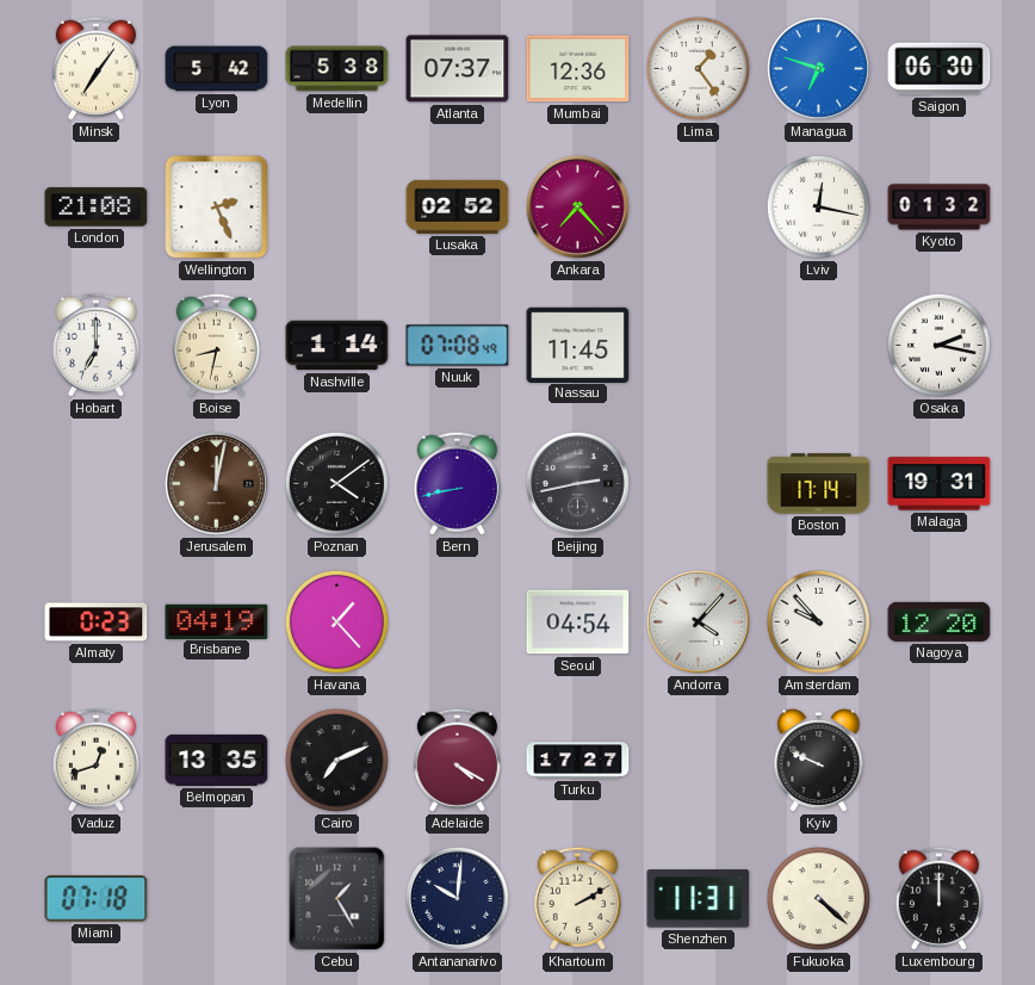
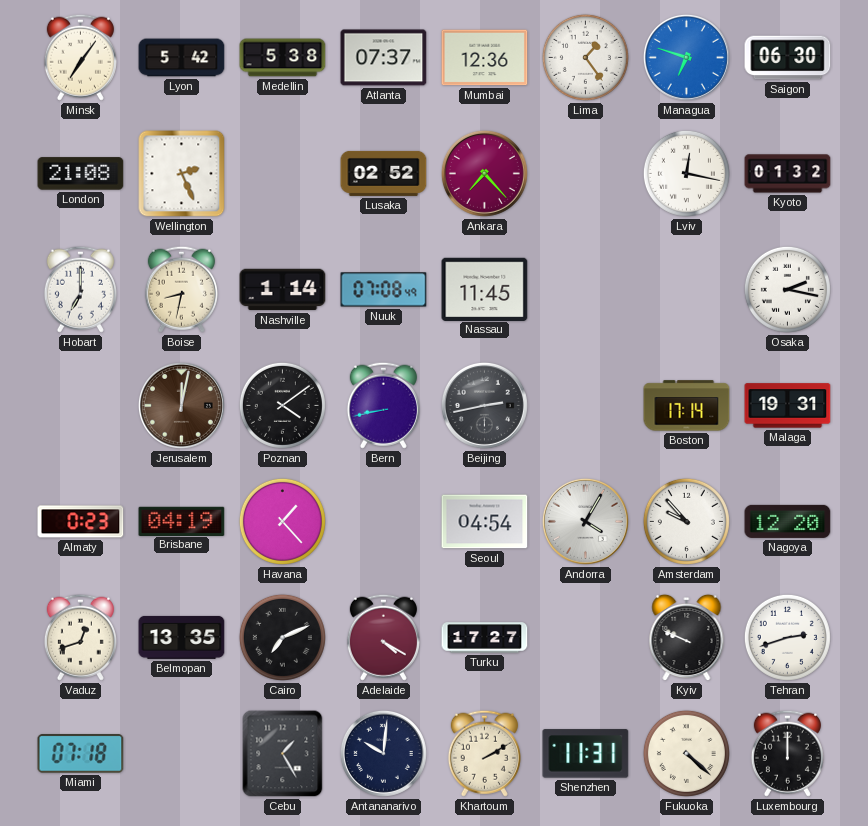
Andorra: 4:07 -> 4:05
Tehran: none -> 2:42
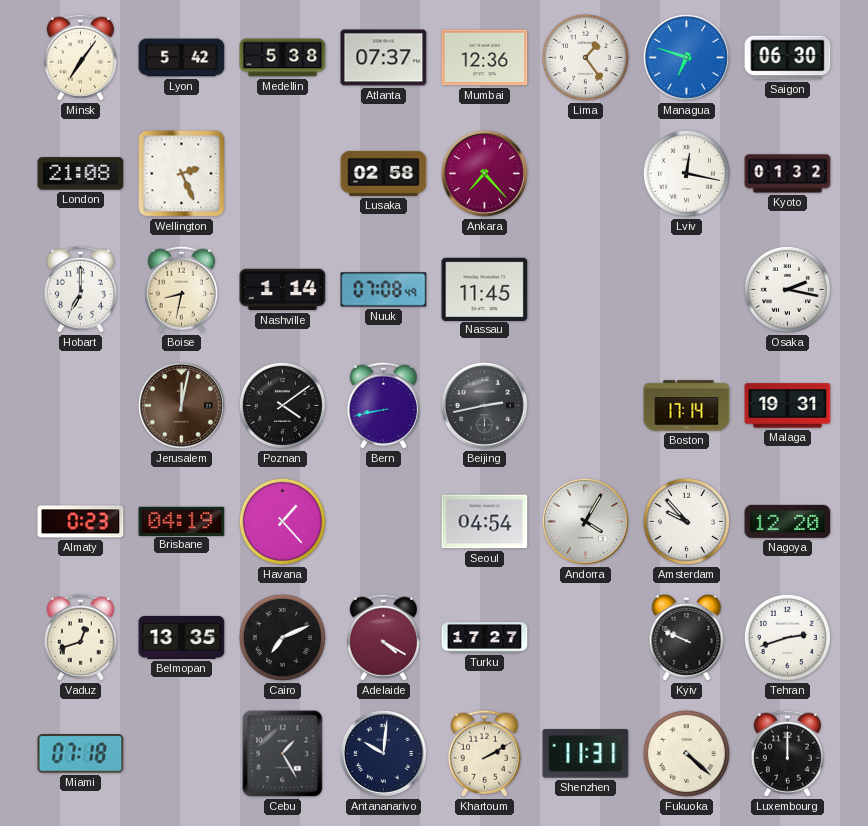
Lusaka: 02:52 -> 02:58
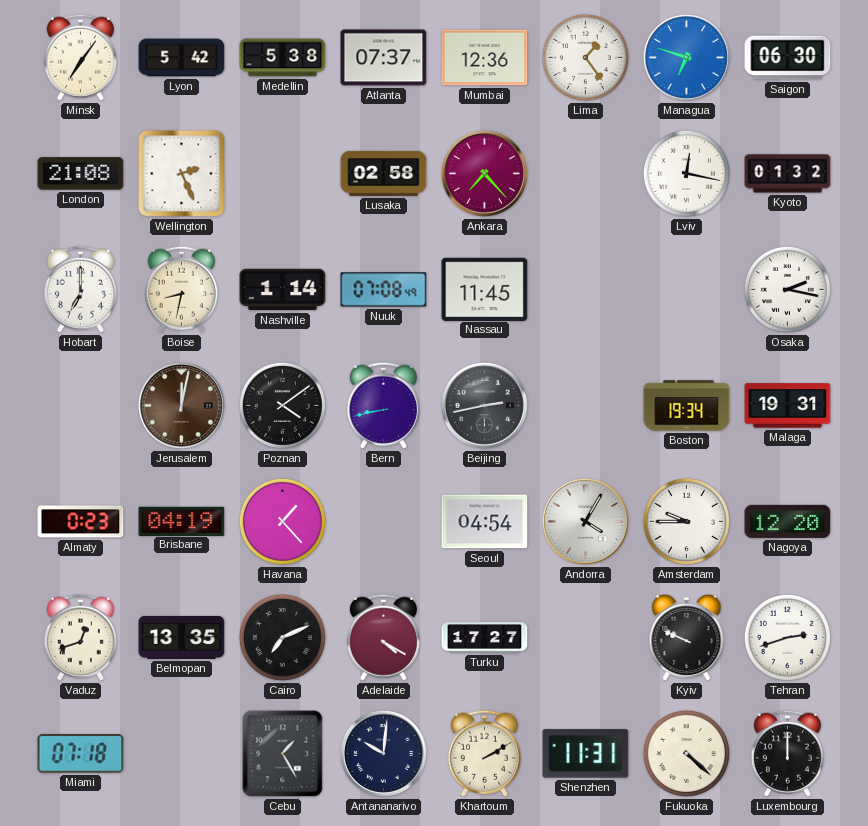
Boston: 17:14 -> 19:34
Amsterdam: 9:53 -> 9:45
